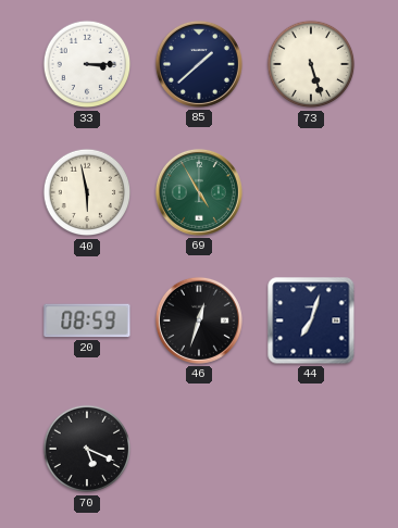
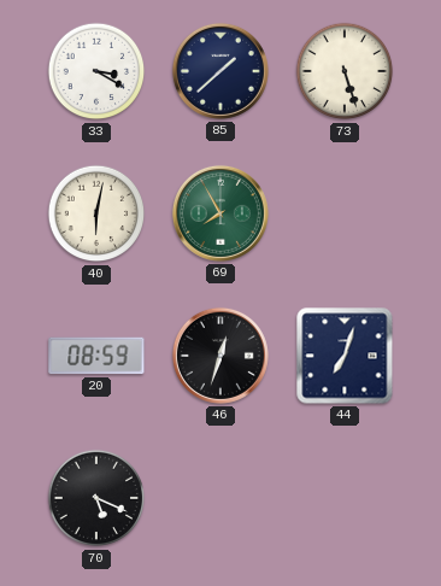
33: 3:15 -> 3:20
40: 5:58 -> 6:02
69: 4:55 -> 7:55
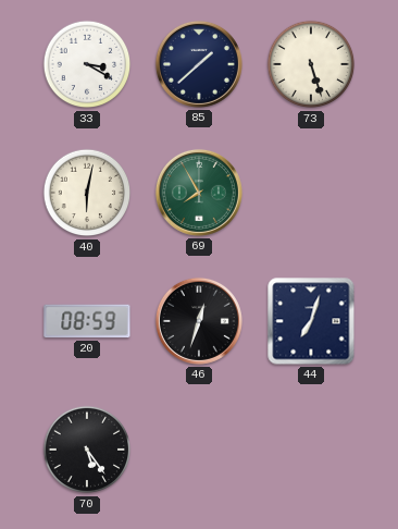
70: 5:19 -> 5:24
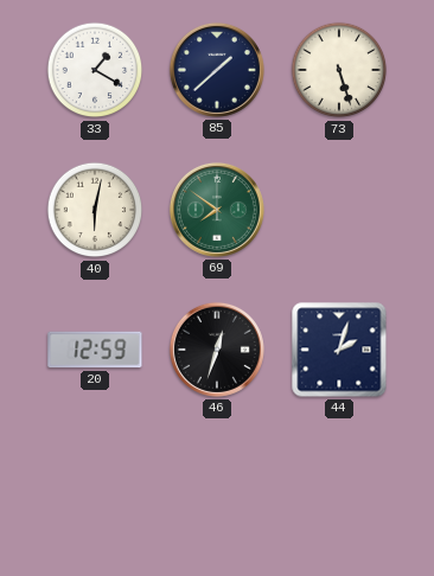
33: 3:20 -> 1:20
69: 7:55 -> 7:51
20: 08:59 -> 12:59
44: 7:03 -> 2:03
70: 5:24 -> none
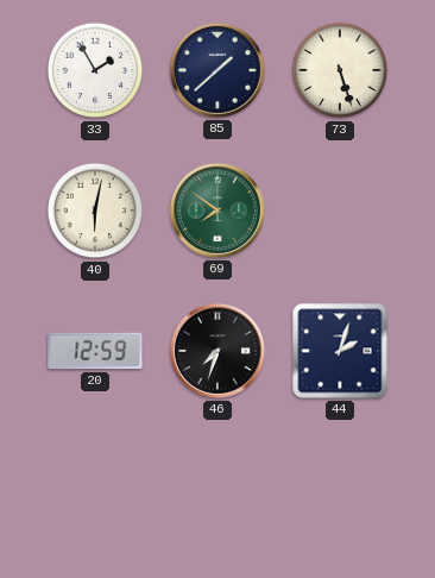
33: 1:20 -> 1:55
46: 12:33 -> 7:33
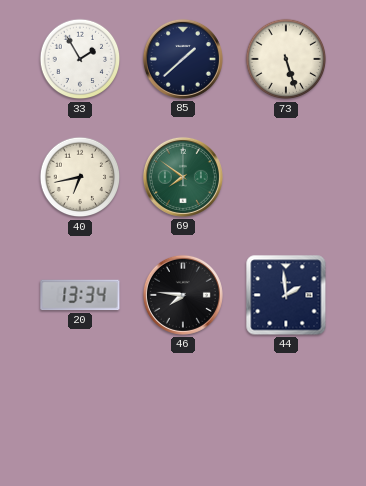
40: 6:02 -> 6:43
20: 12:59 -> 13:34
46: 7:33 -> 7:46
44: 2:03 -> 1:59
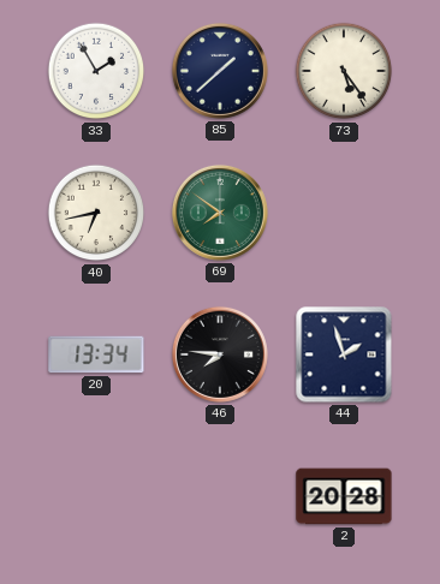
73: 5:27 -> 5:24
44: 1:59 -> 1:57
2: none -> 20:28
